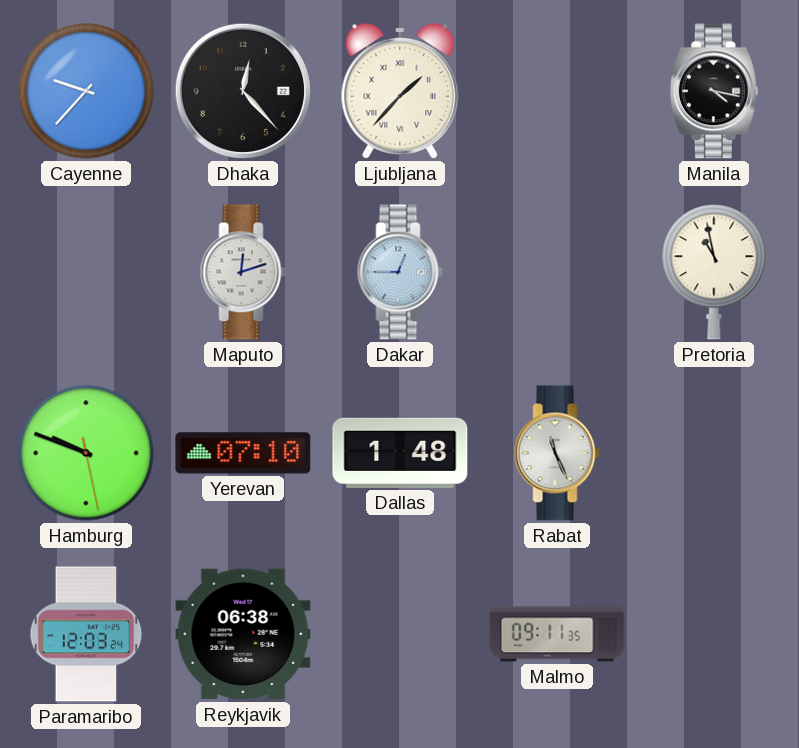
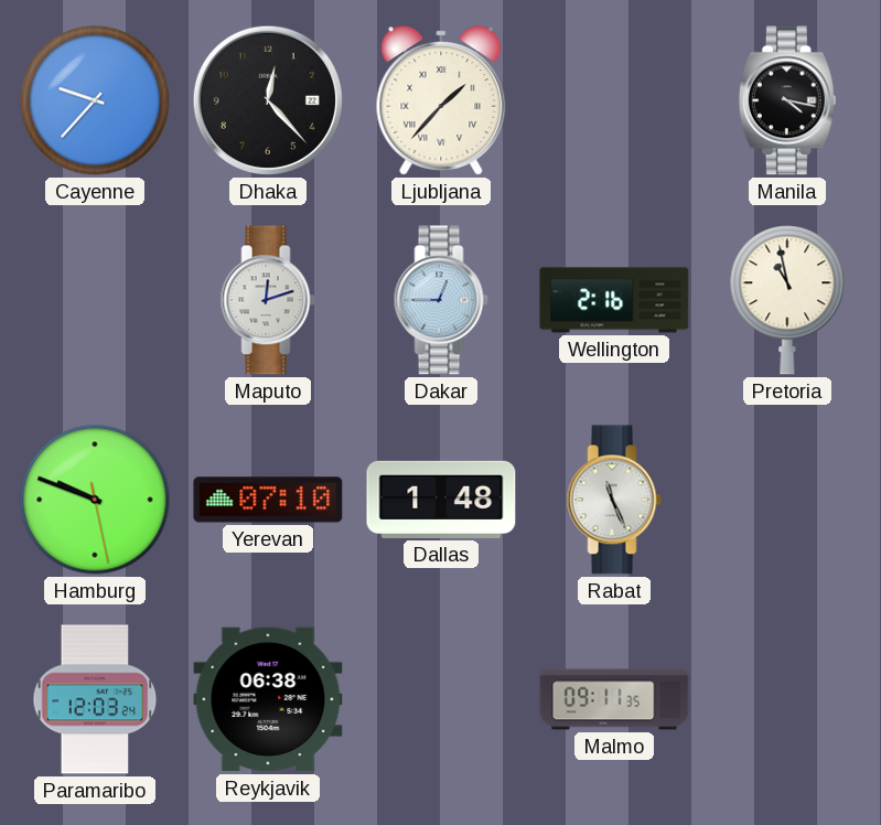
Wellington: none -> 2:16
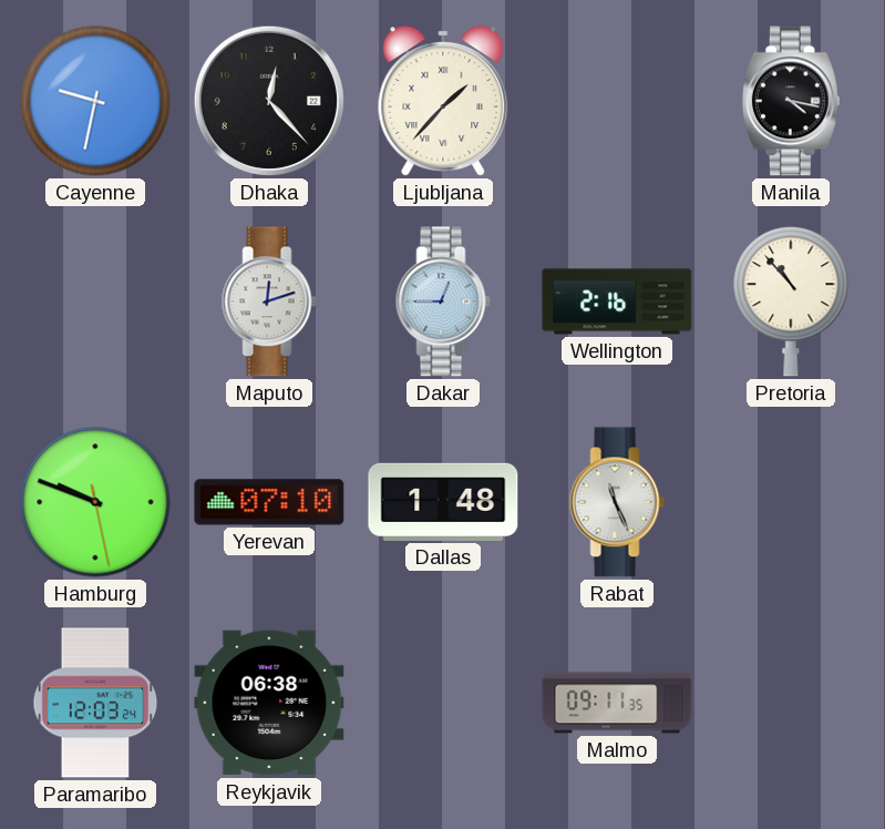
Cayenne: 9:37 -> 9:32
Pretoria: 10:58 -> 10:53
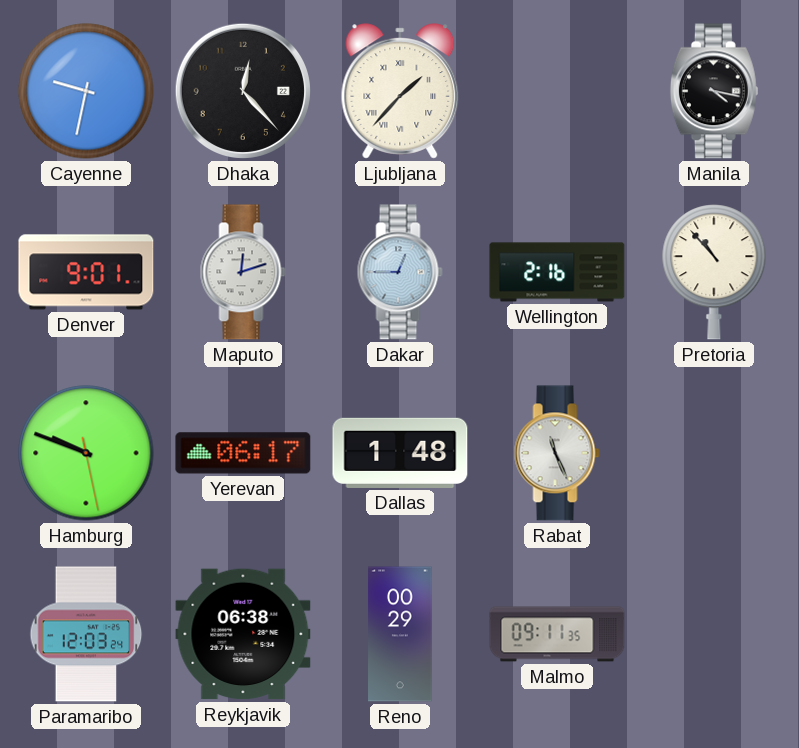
Denver: none -> 9:01
Yerevan: 07:10 -> 06:17
Reno: none -> 00:29
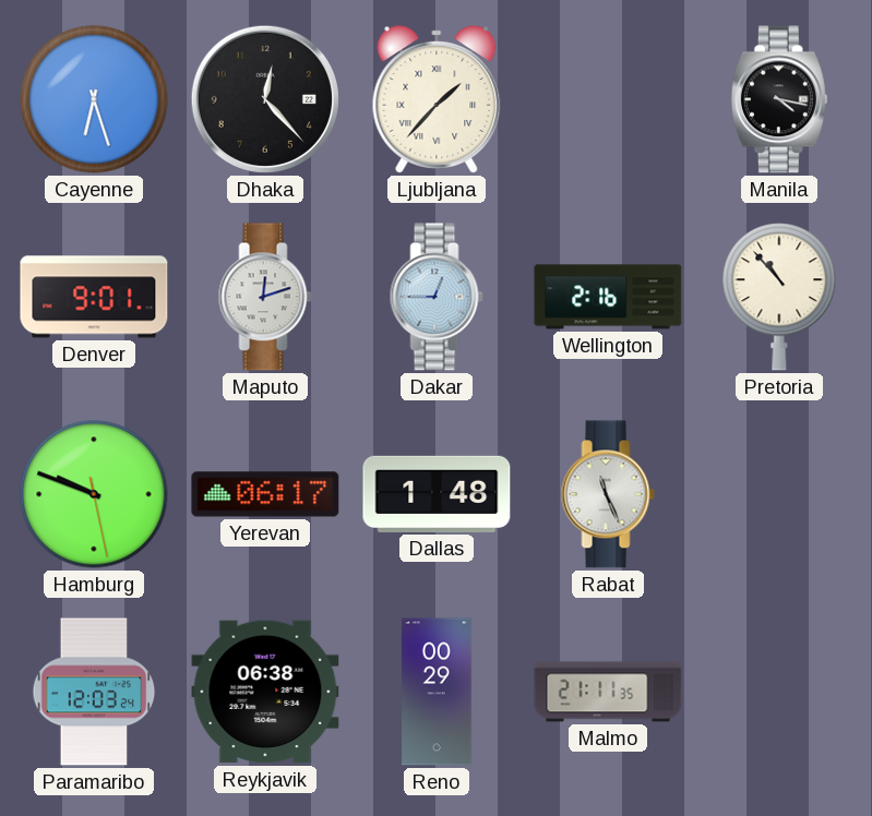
Cayenne: 9:32 -> 6:27
Malmo: 09:11 -> 21:11
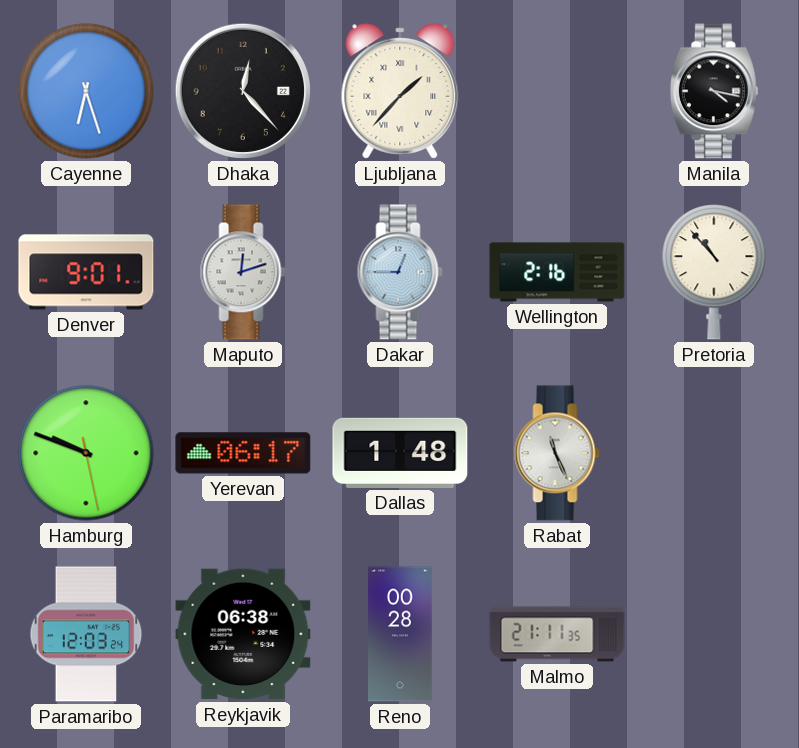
Reno: 00:29 -> 00:28
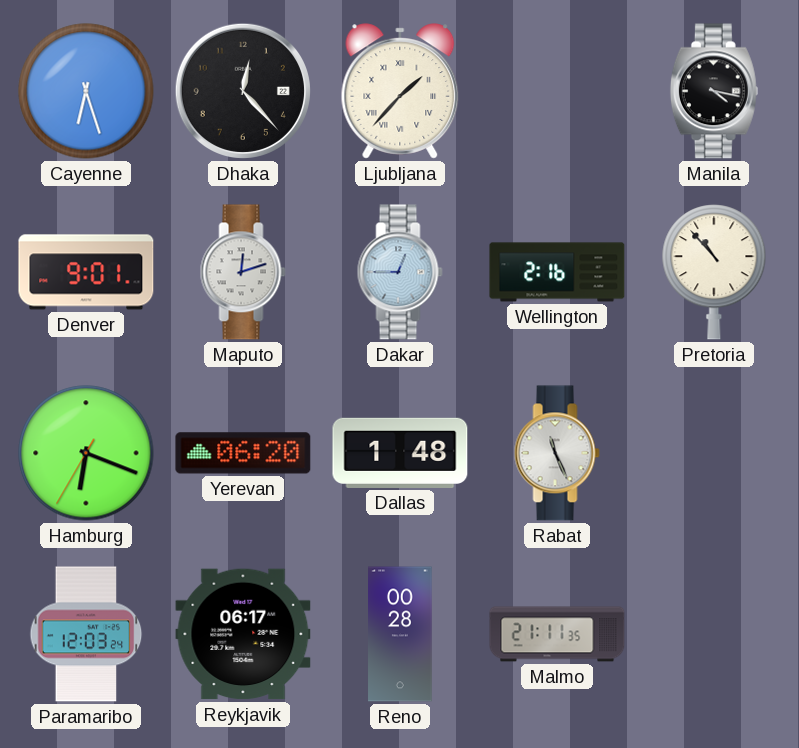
Hamburg: 9:48 -> 6:18
Yerevan: 06:17 -> 06:20
Reykjavik: 06:38 -> 06:17
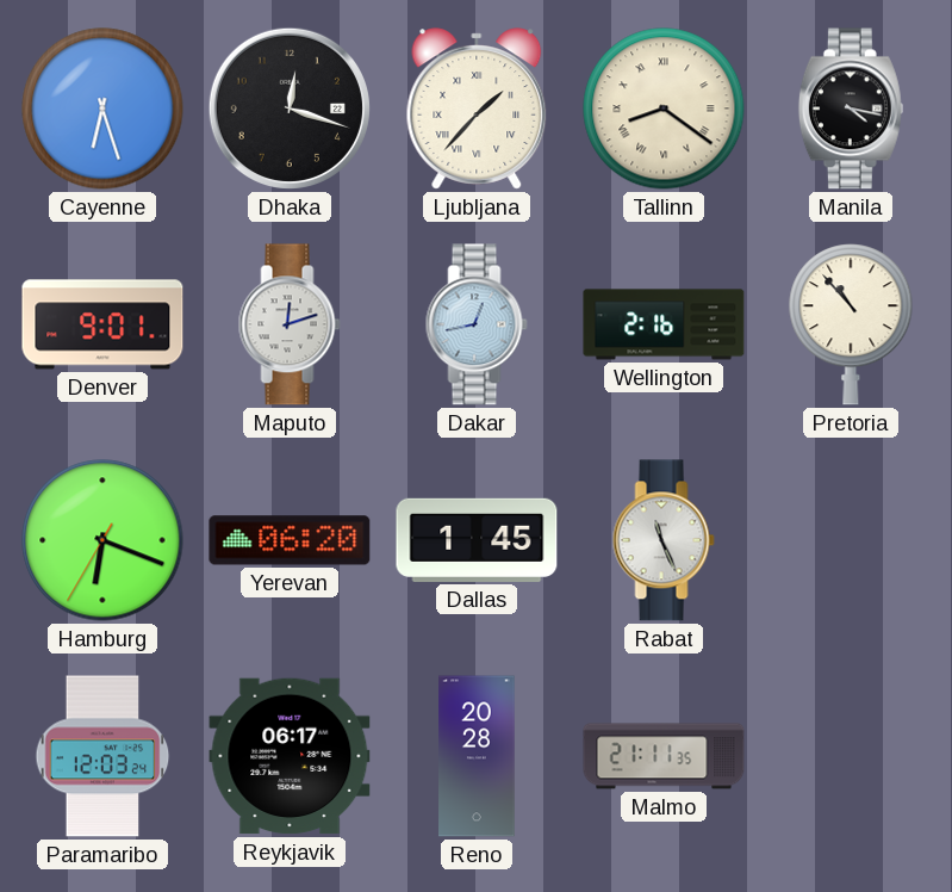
Dhaka: 12:23 -> 12:18
Tallinn: none -> 8:21
Dakar: 12:45 -> 12:43
Dallas: 1:48 -> 1:45
Reno: 00:28 -> 20:28
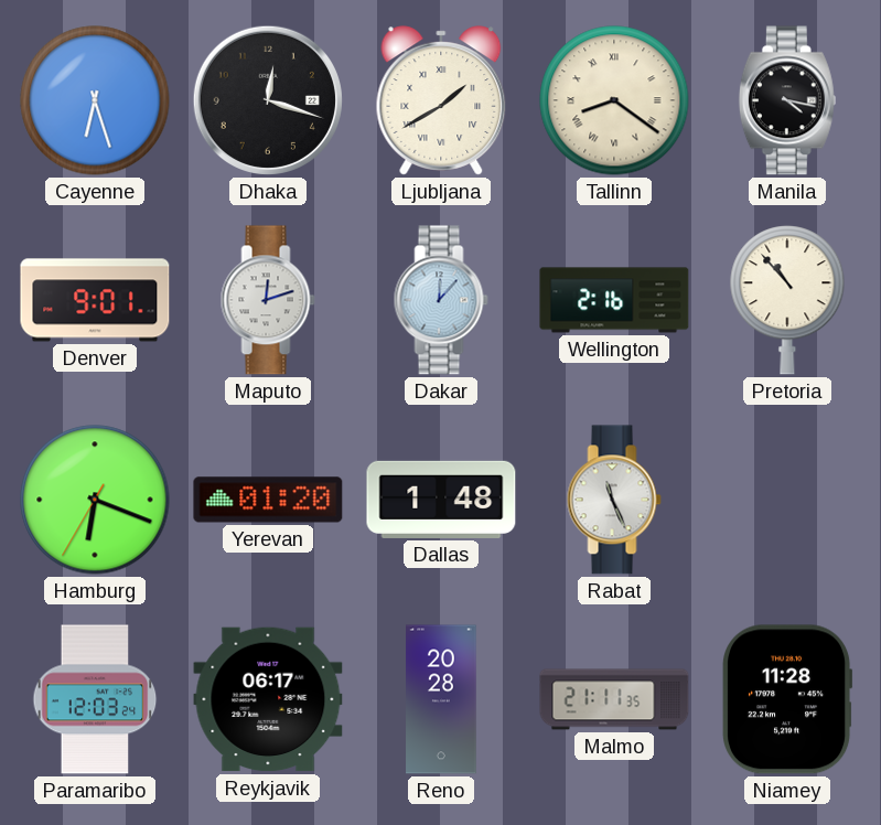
Ljubljana: 1:37 -> 1:40
Dakar: 12:43 -> 12:07
Yerevan: 06:20 -> 01:20
Dallas: 1:45 -> 1:48
Niamey: none -> 11:28
